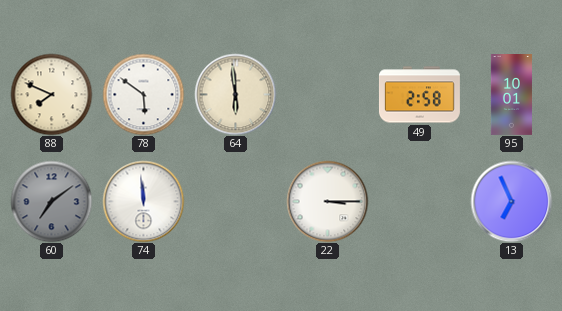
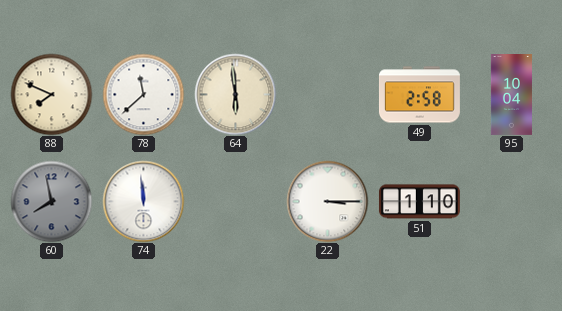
78: 5:51 -> 11:38
95: 10:01 -> 10:04
60: 7:09 -> 7:58
51: none -> 1:10
13: 6:56 -> none
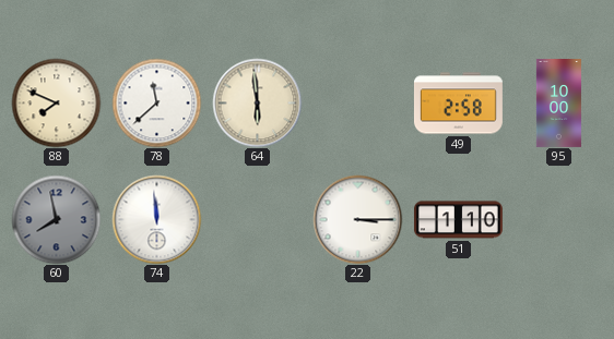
95: 10:04 -> 10:00
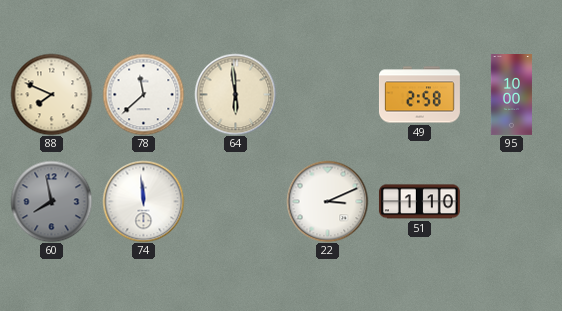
22: 3:15 -> 3:11
